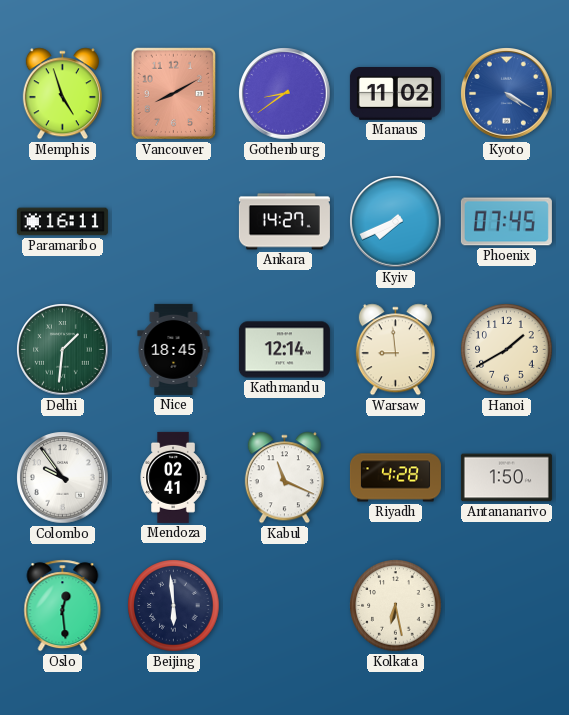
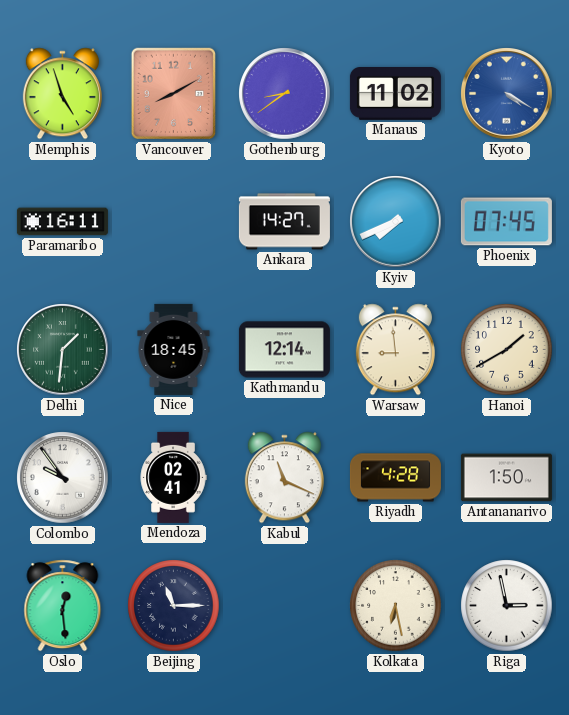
Beijing: 5:59 -> 11:15
Riga: none -> 2:58
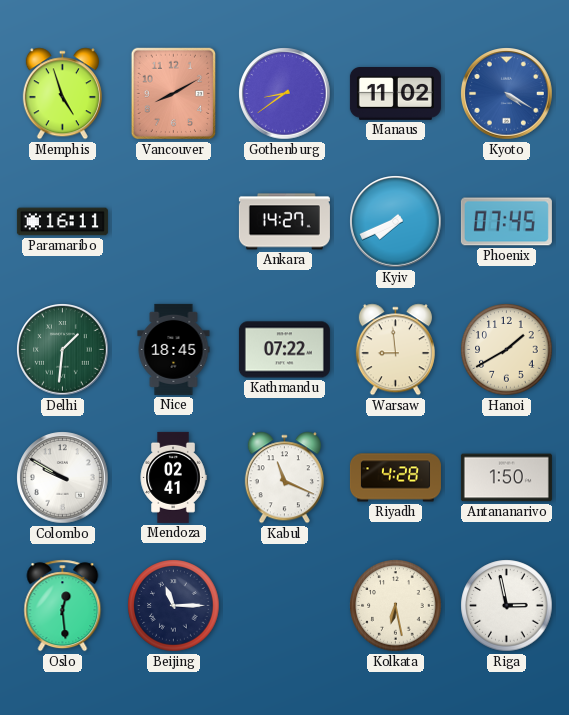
Kathmandu: 12:14 -> 07:22
Colombo: 9:54 -> 9:50
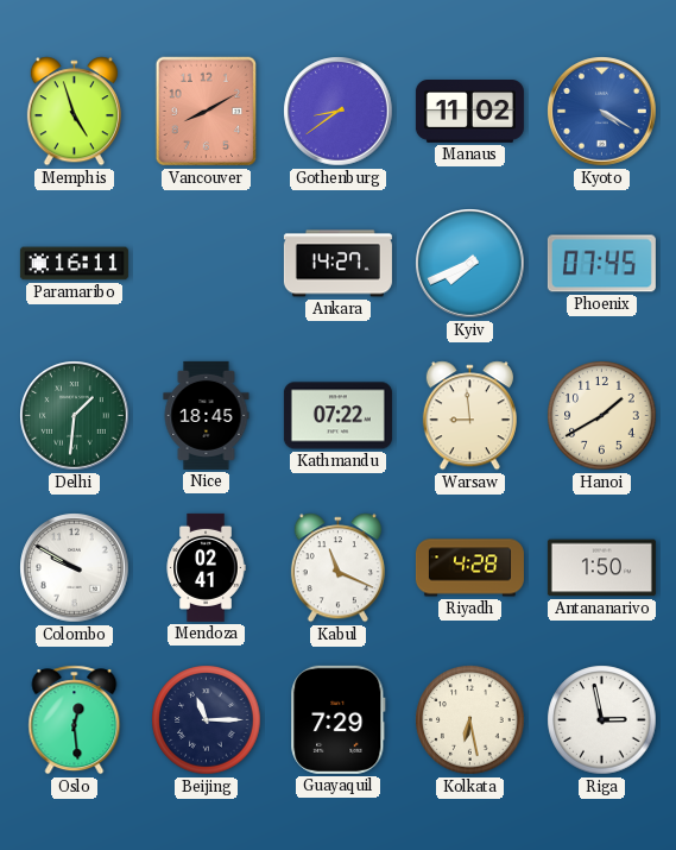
Guayaquil: none -> 7:29
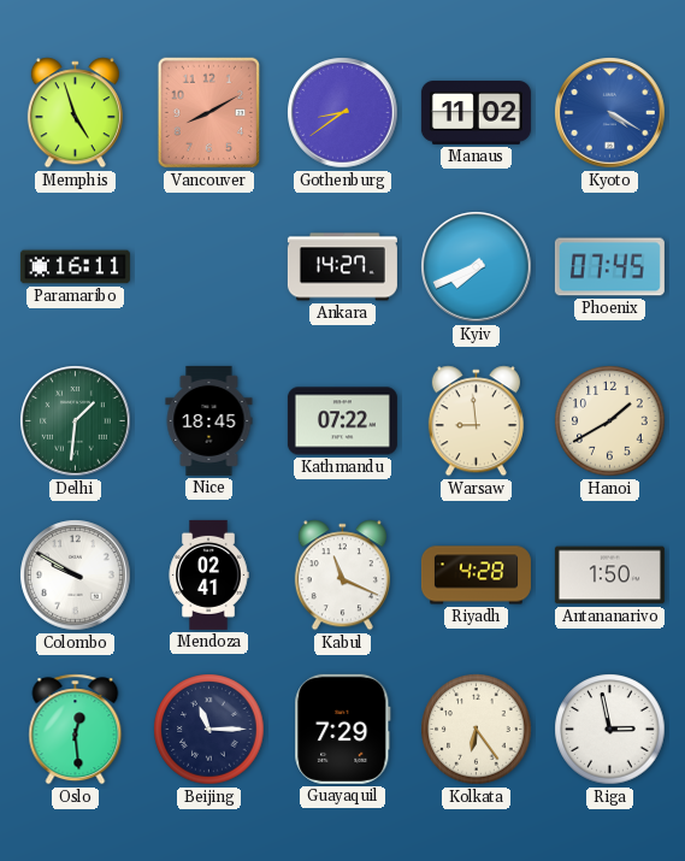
Kolkata: 6:28 -> 6:24
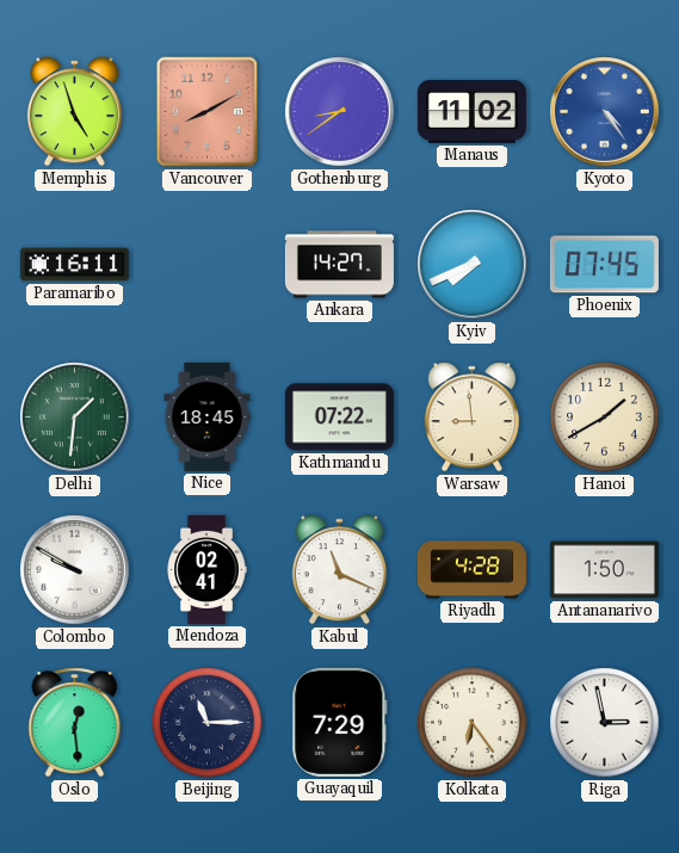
Kyoto: 4:20 -> 4:24
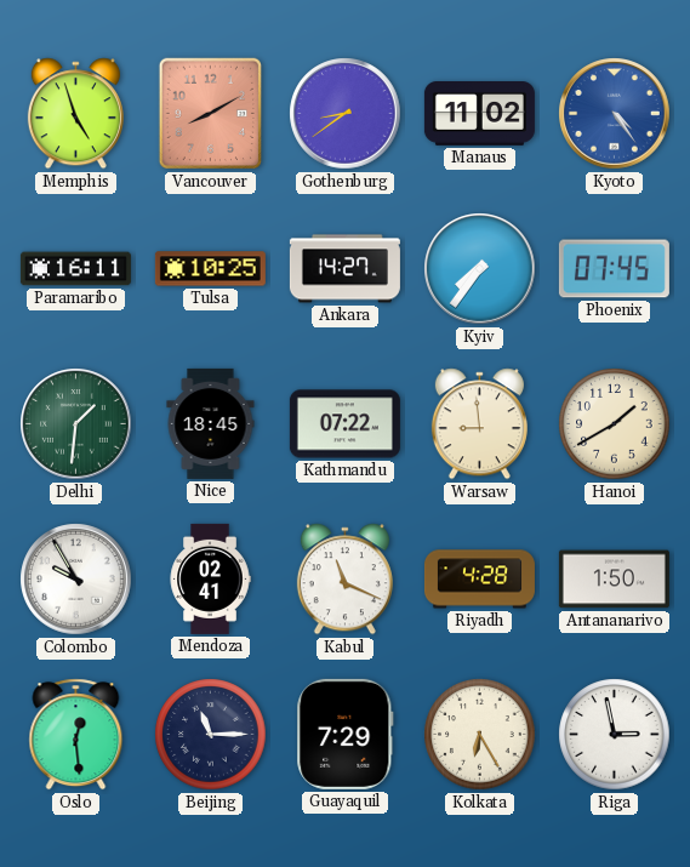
Tulsa: none -> 10:25
Kyiv: 7:41 -> 7:36
Colombo: 9:50 -> 9:55
Kolkata: 6:24 -> 6:25
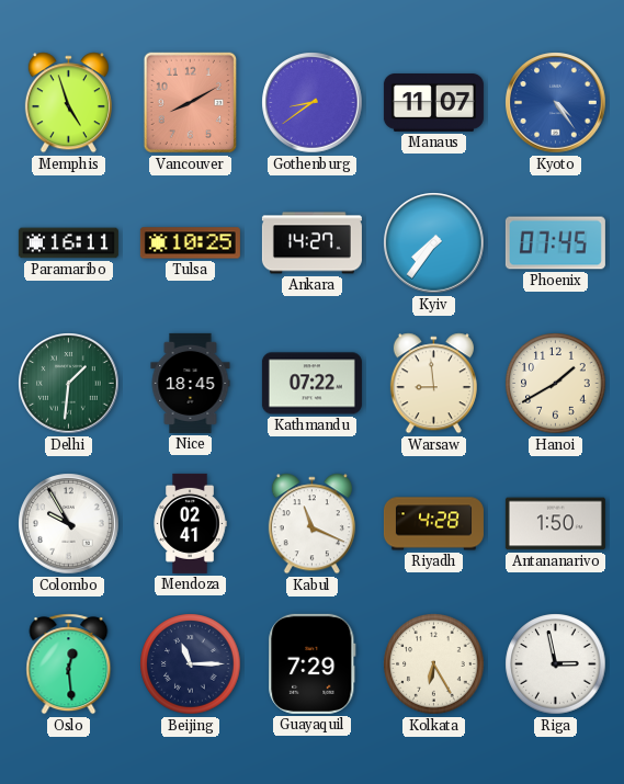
Manaus: 11:02 -> 11:07
